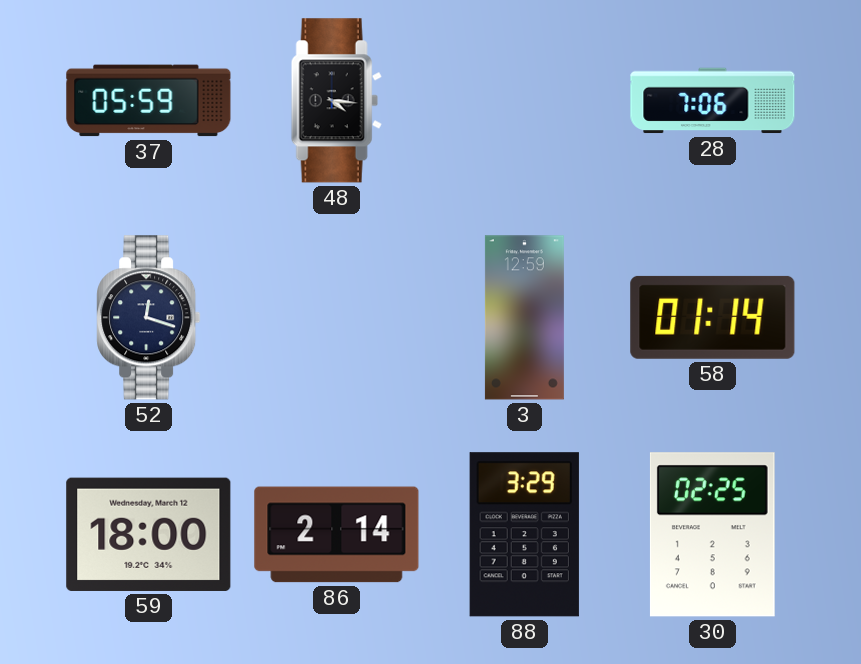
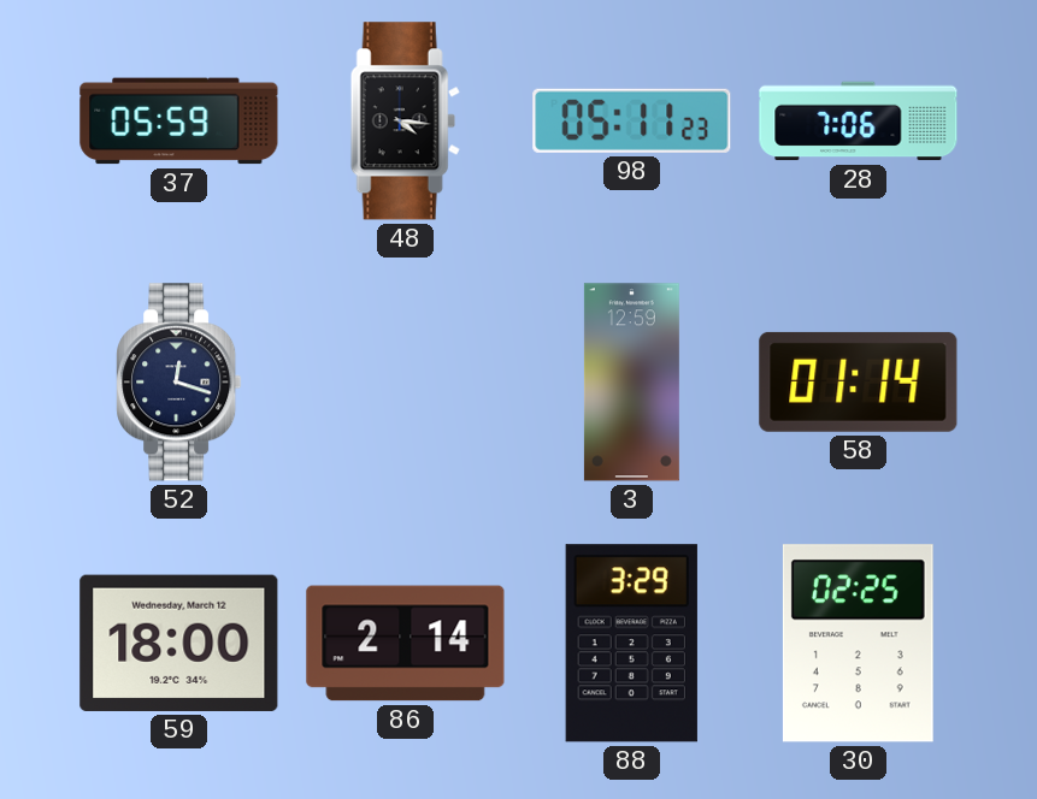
98: none -> 05:11
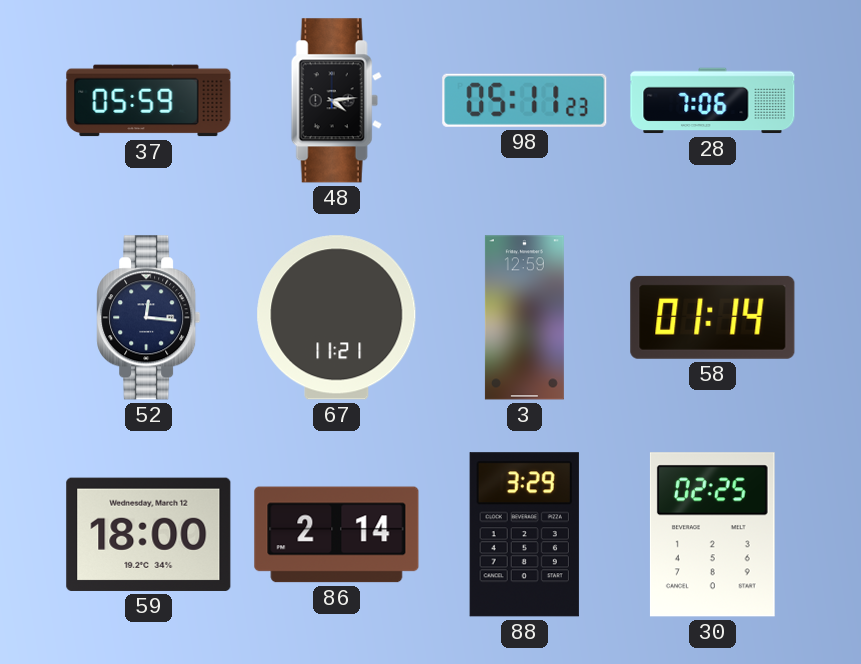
48: 4:16 -> 4:14
52: 12:18 -> 12:16
67: none -> 11:21
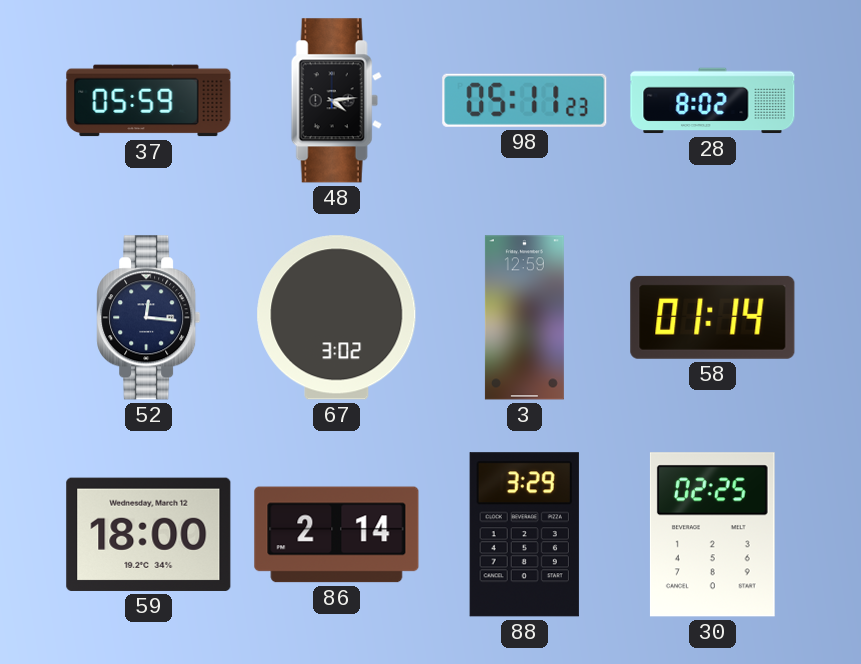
28: 7:06 -> 8:02
67: 11:21 -> 3:02
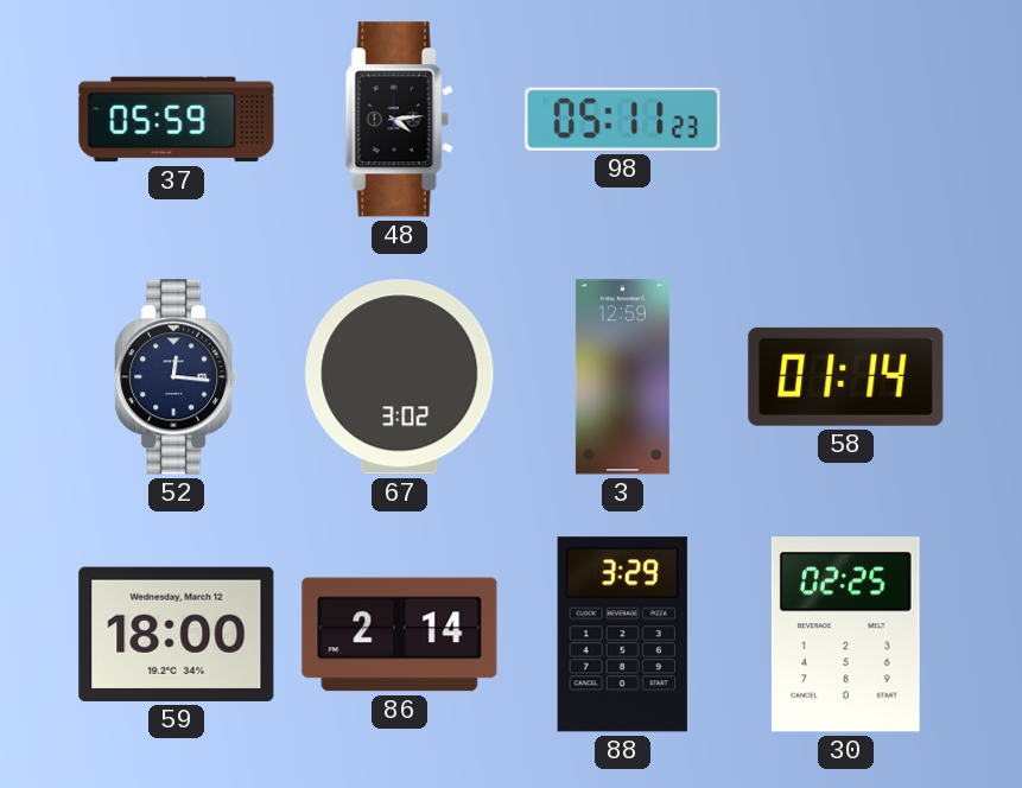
28: 8:02 -> none
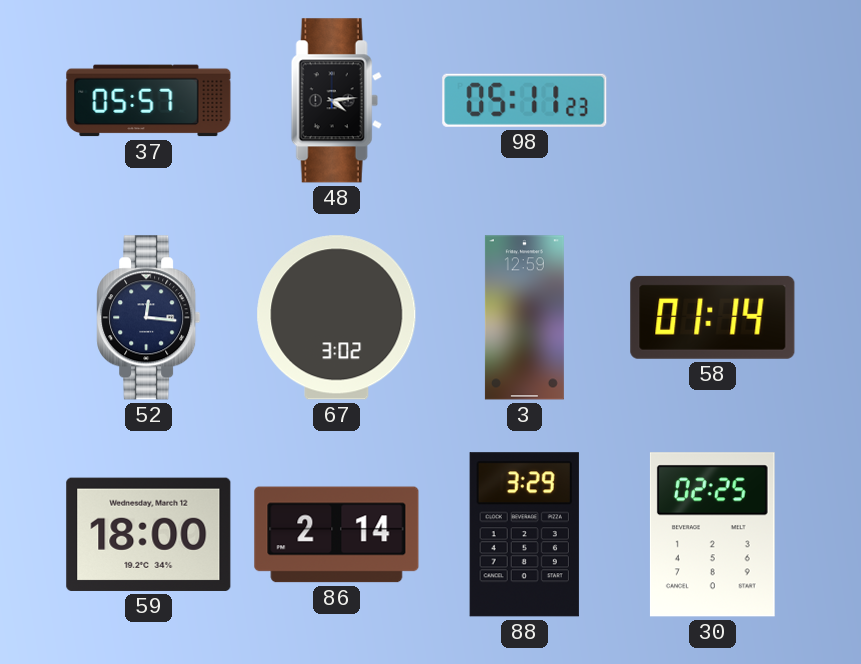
37: 05:59 -> 05:57
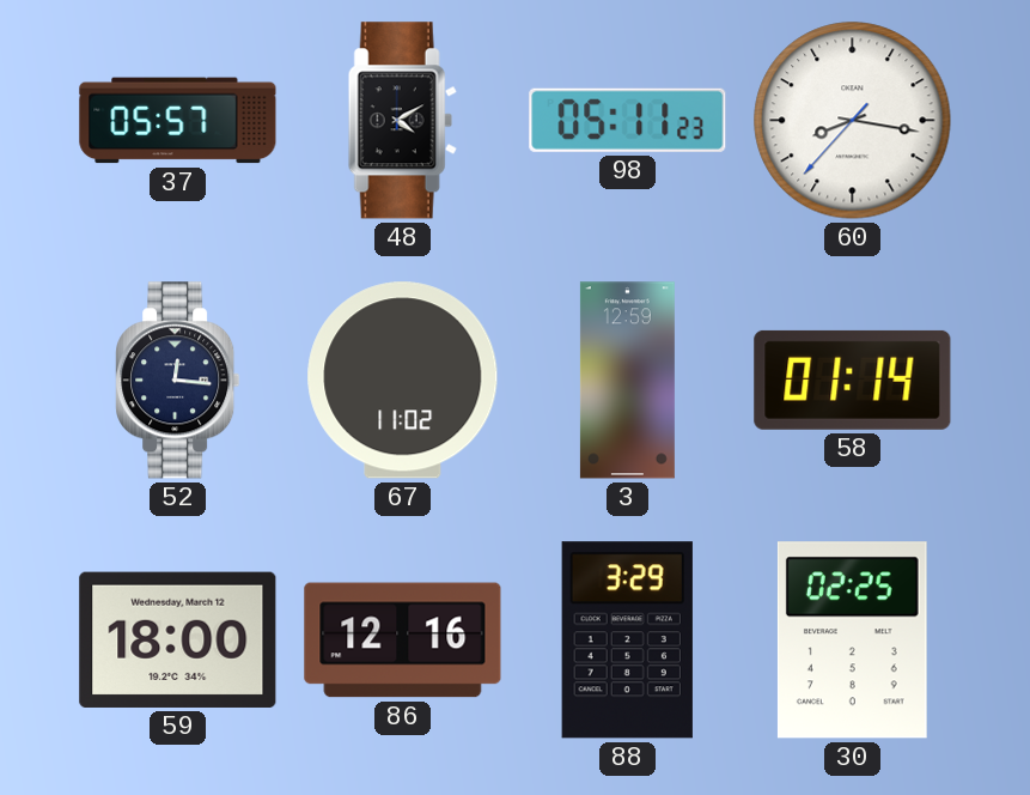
48: 4:14 -> 4:10
60: none -> 8:16
67: 3:02 -> 11:02
86: 2:14 -> 12:16
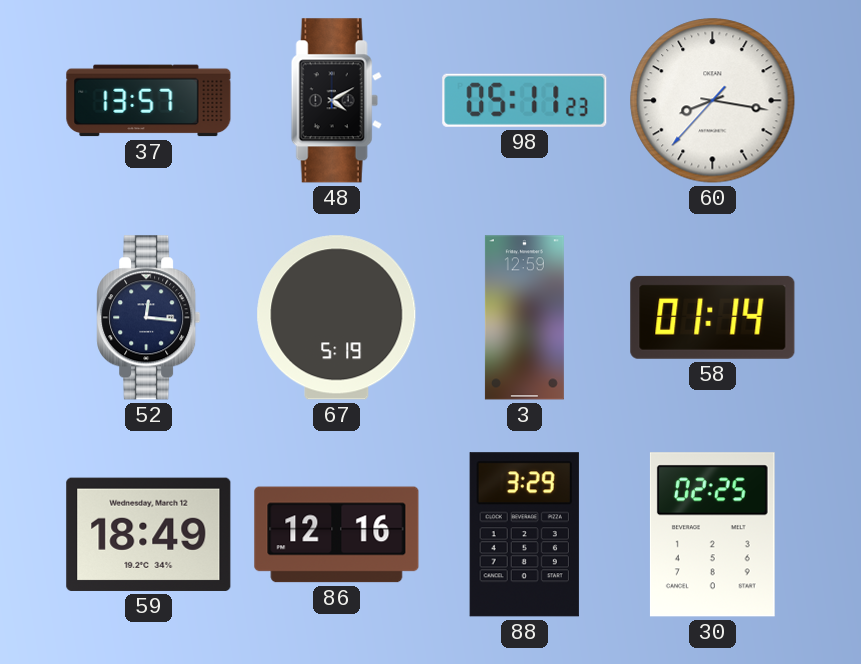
37: 05:57 -> 13:57
67: 11:02 -> 5:19
59: 18:00 -> 18:49
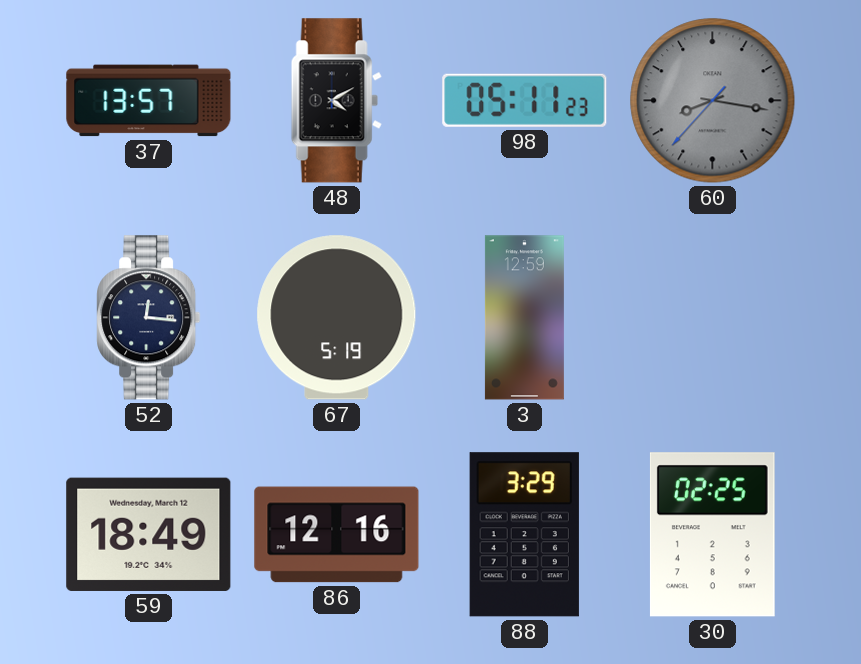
60 dial: white -> grey
58: 01:14 -> none
